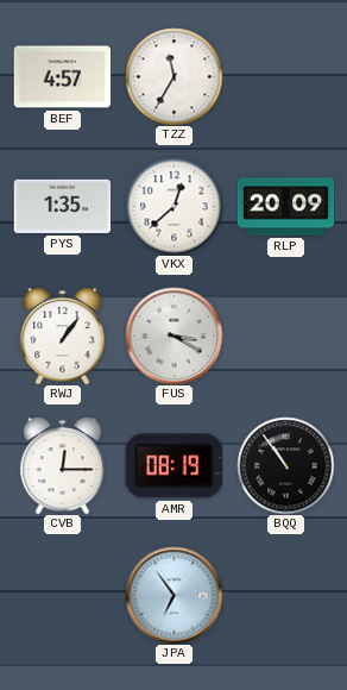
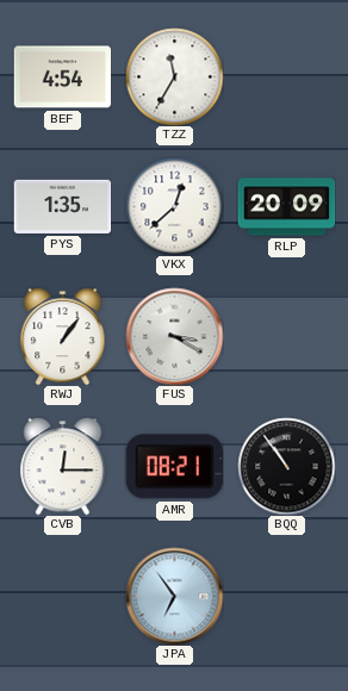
BEF: 4:57 -> 4:54
AMR: 08:19 -> 08:21
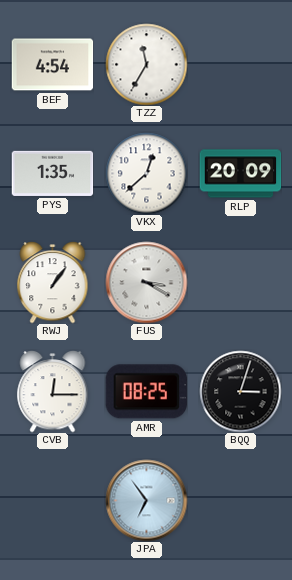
AMR: 08:21 -> 08:25
BQQ: 10:54 -> 3:03
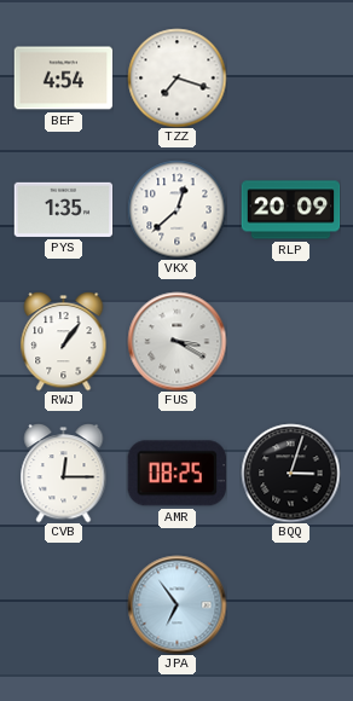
TZZ: 11:35 -> 7:18
